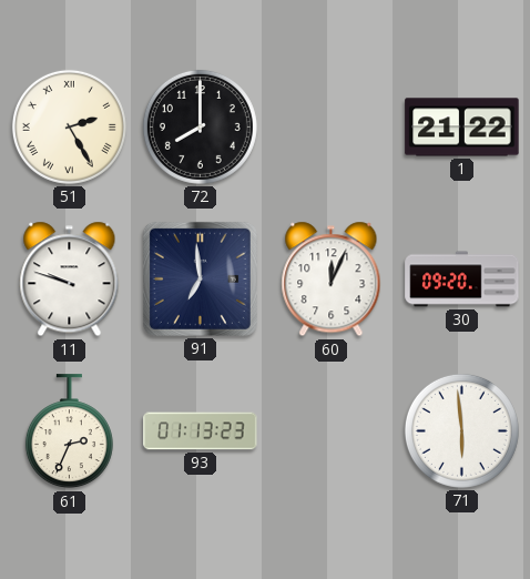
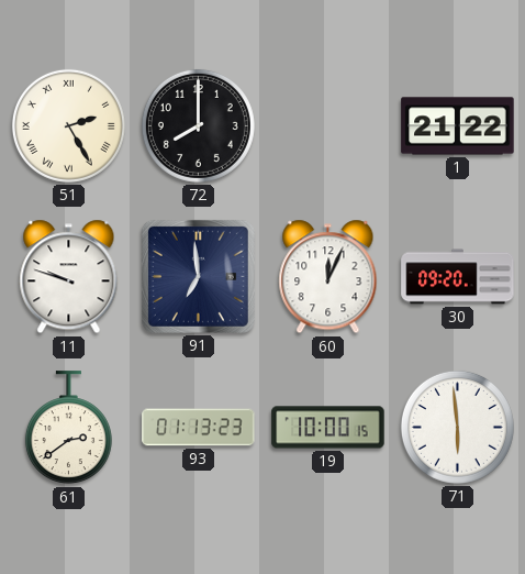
61: 2:34 -> 2:39
19: none -> 10:00
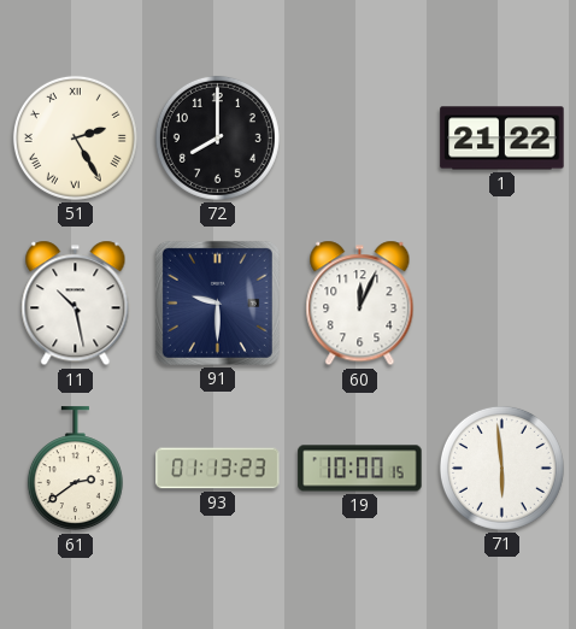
11: 9:48 -> 10:28
91: 6:59 -> 9:30
30: 09:20 -> none
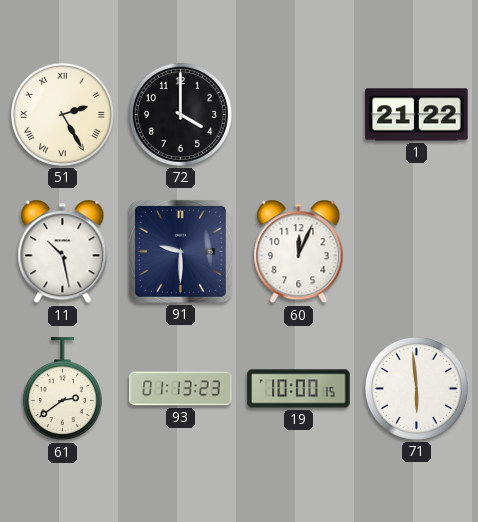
72: 8:00 -> 4:00
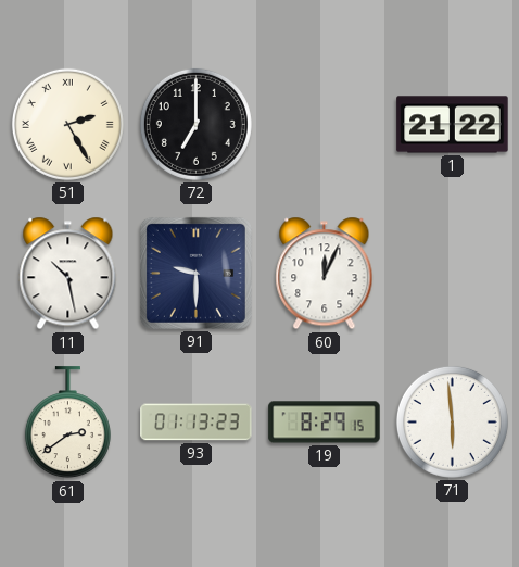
72: 4:00 -> 7:00
19: 10:00 -> 8:29
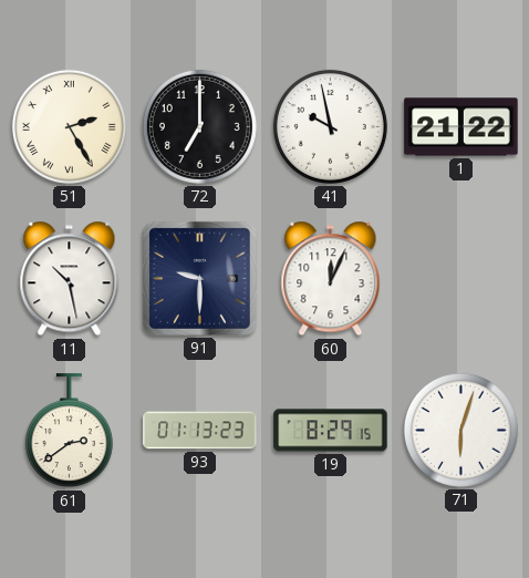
41: none -> 9:58
71: 5:59 -> 6:03
